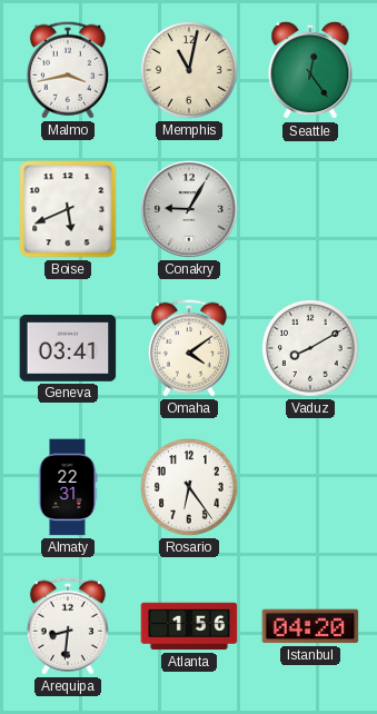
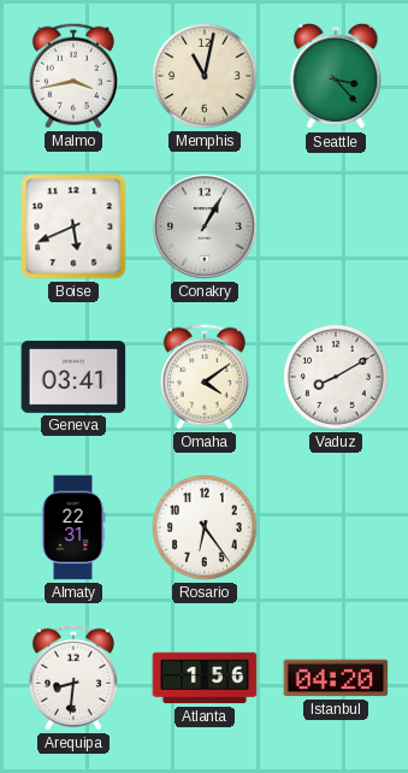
Seattle: 12:24 -> 3:23
Conakry: 9:05 -> 1:05
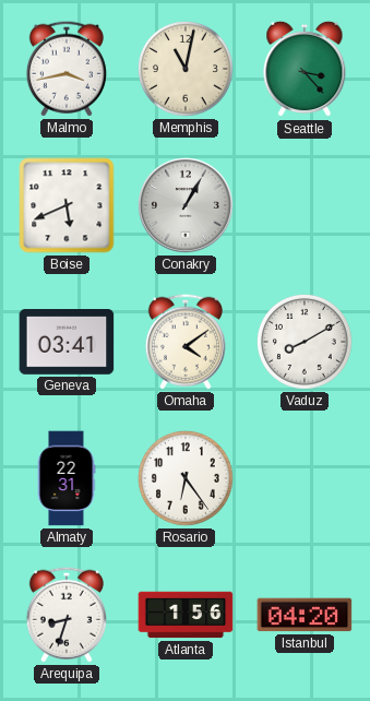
Arequipa: 8:31 -> 8:33
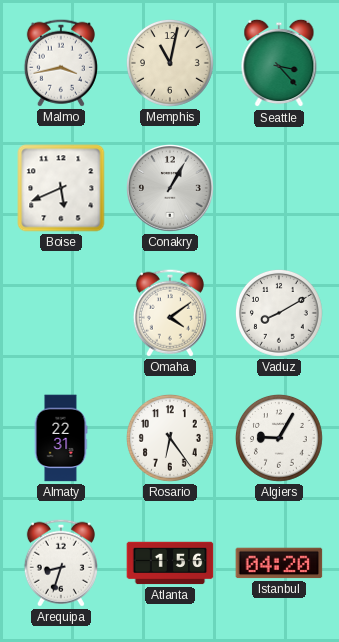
Geneva: 03:41 -> none
Algiers: none -> 9:05
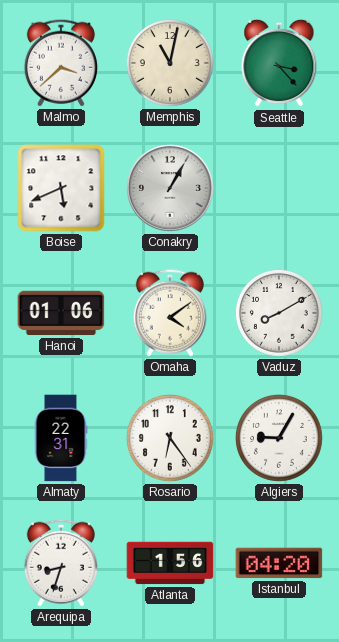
Malmo: 3:43 -> 3:38
Hanoi: none -> 01:06
